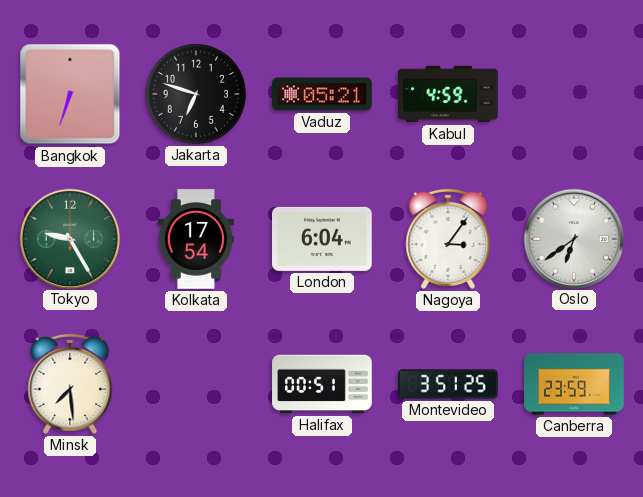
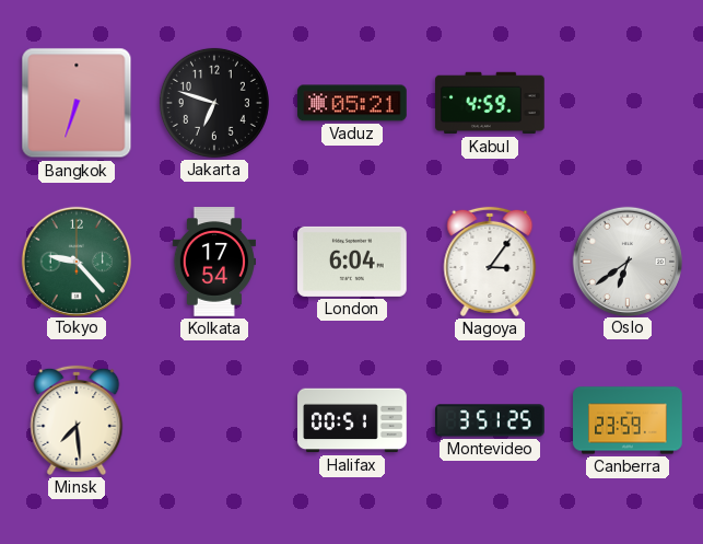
Tokyo: 9:25 -> 9:23
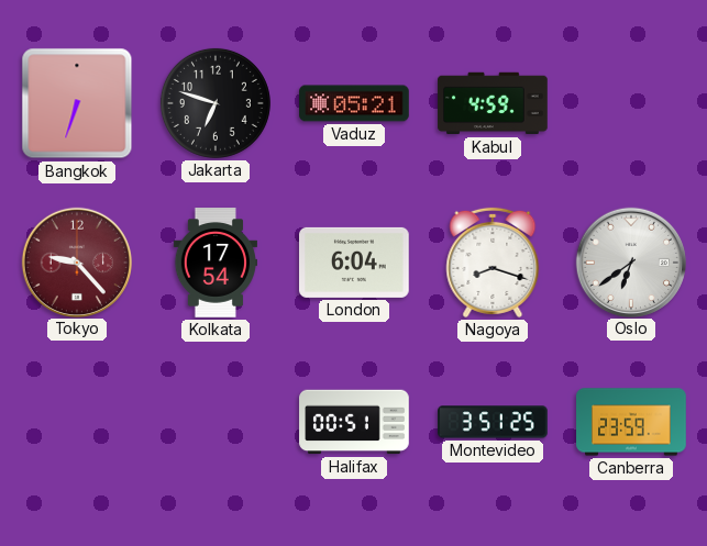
Tokyo dial: green -> burgundy
Nagoya: 3:06 -> 8:18
Minsk: 7:29 -> none
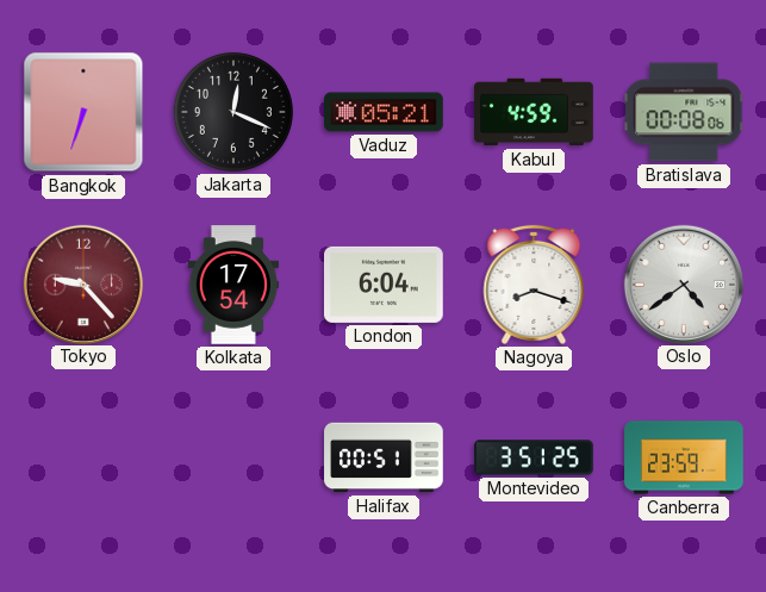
Jakarta: 6:48 -> 12:19
Bratislava: none -> 00:08
Oslo: 6:39 -> 4:39
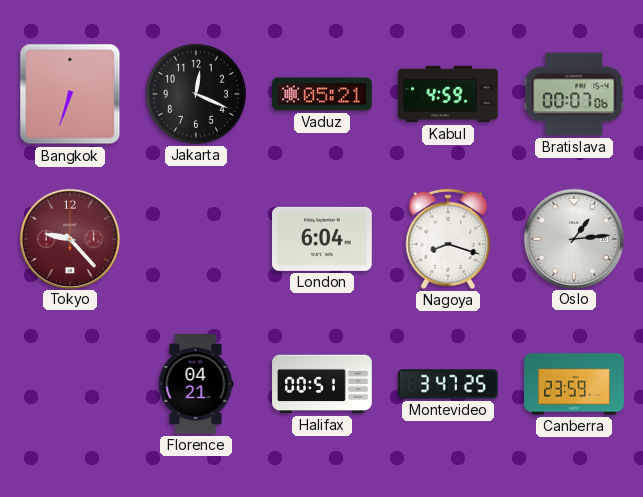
Bratislava: 00:08 -> 00:07
Kolkata: 17:54 -> none
Oslo: 4:39 -> 1:14
Florence: none -> 04:21
Montevideo: 3:51 -> 3:47
